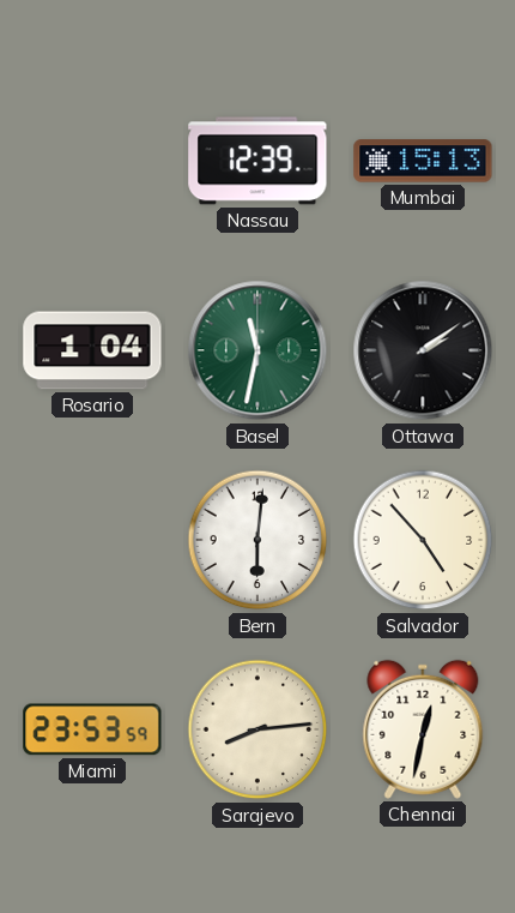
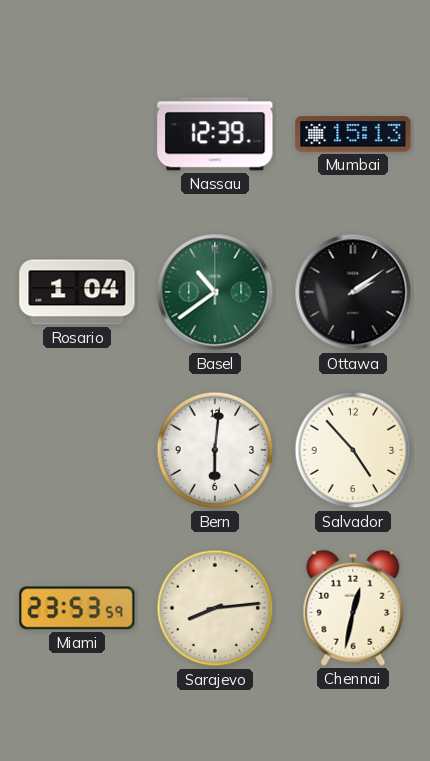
Basel: 11:32 -> 10:39
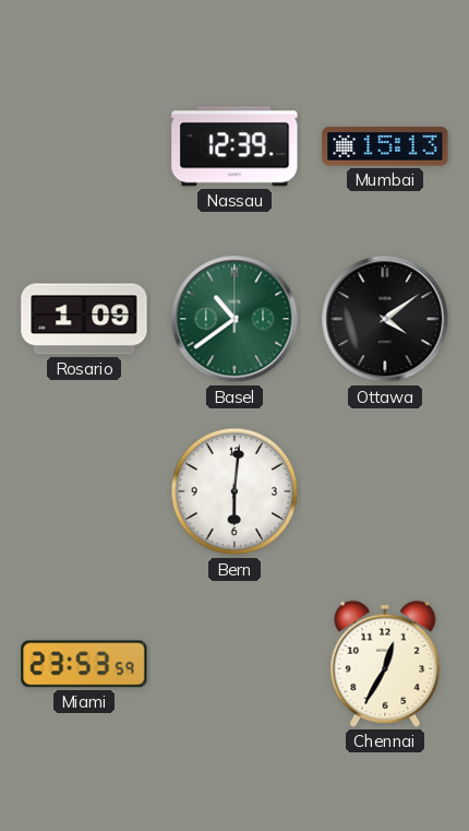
Rosario: 1:04 -> 1:09
Ottawa: 2:09 -> 4:09
Salvador: 4:53 -> none
Sarajevo: 8:14 -> none
Chennai: 12:32 -> 12:35
